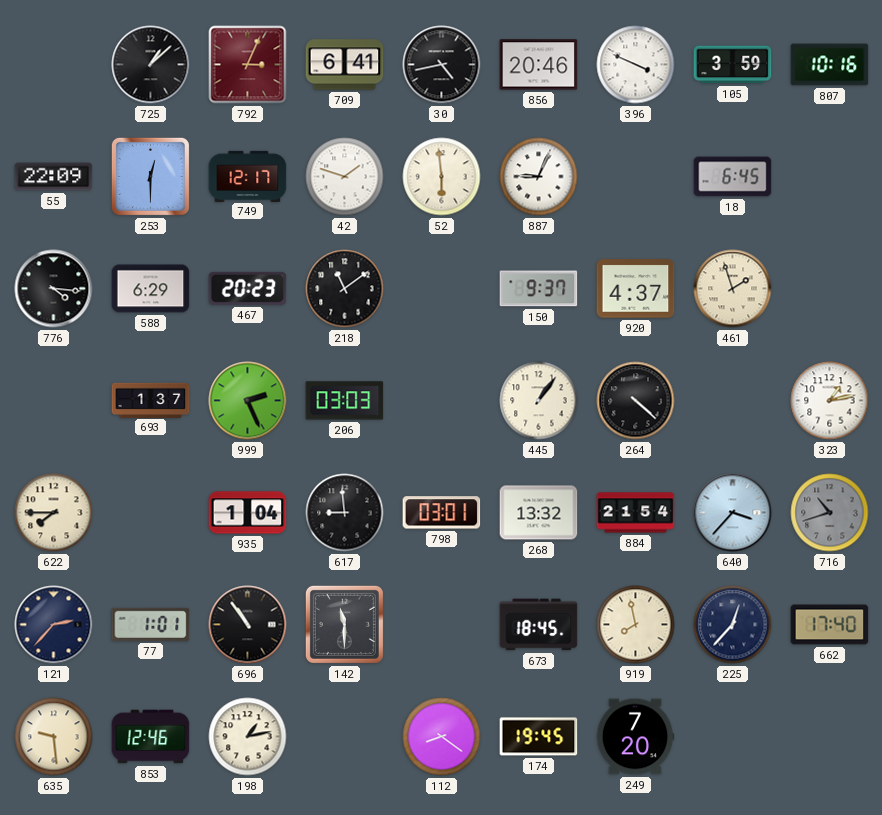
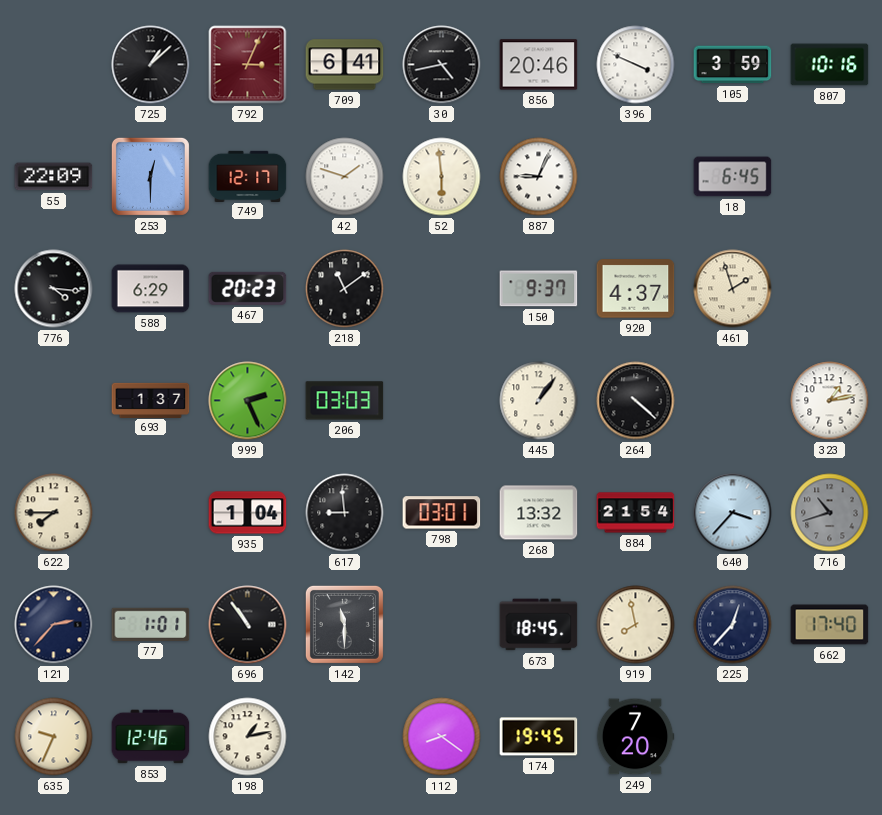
635: 9:29 -> 9:34
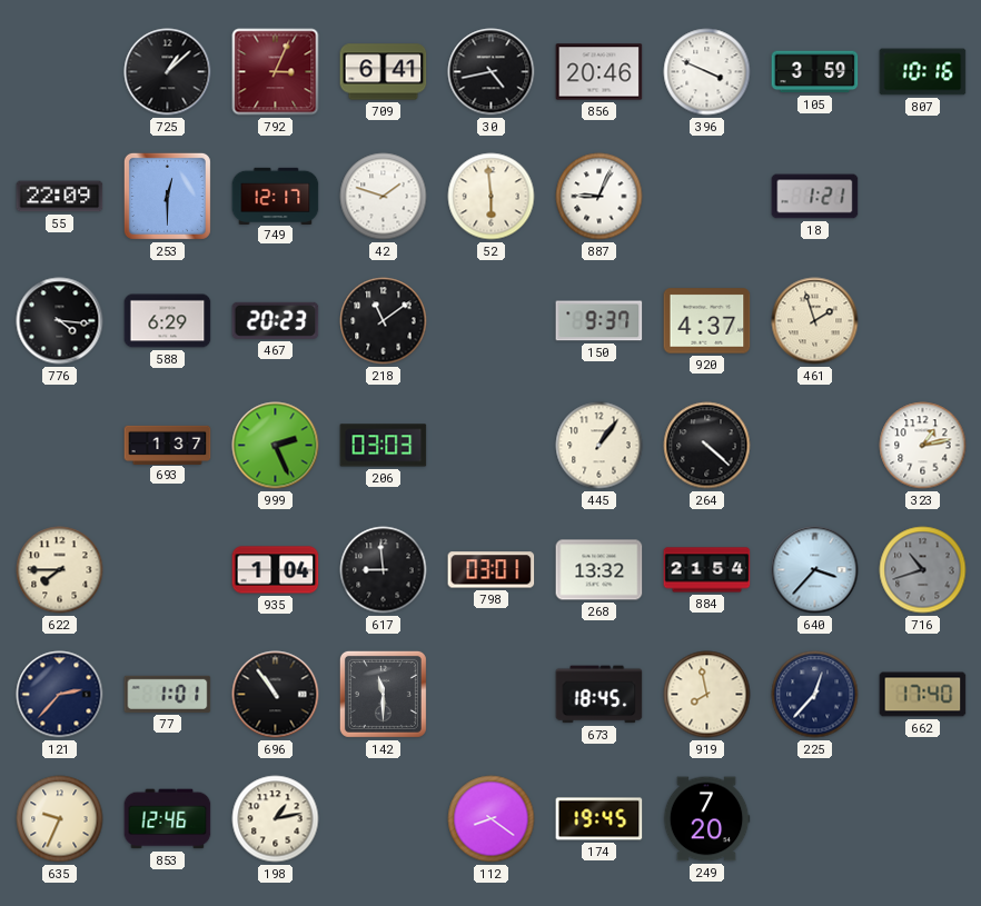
18: 6:45 -> 1:21
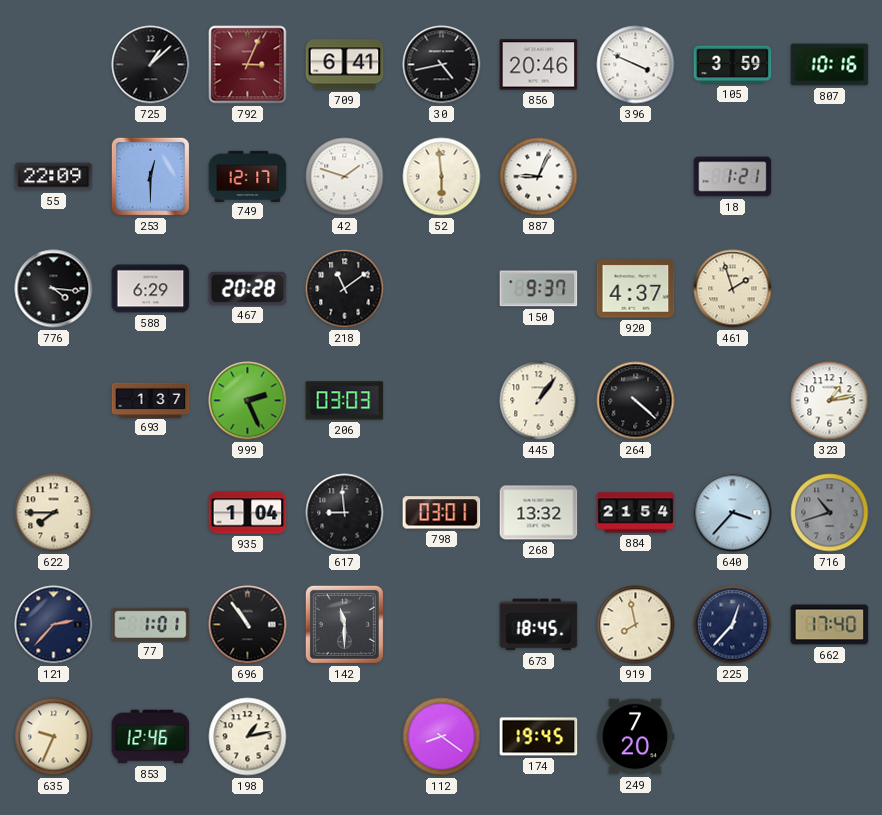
467: 20:23 -> 20:28
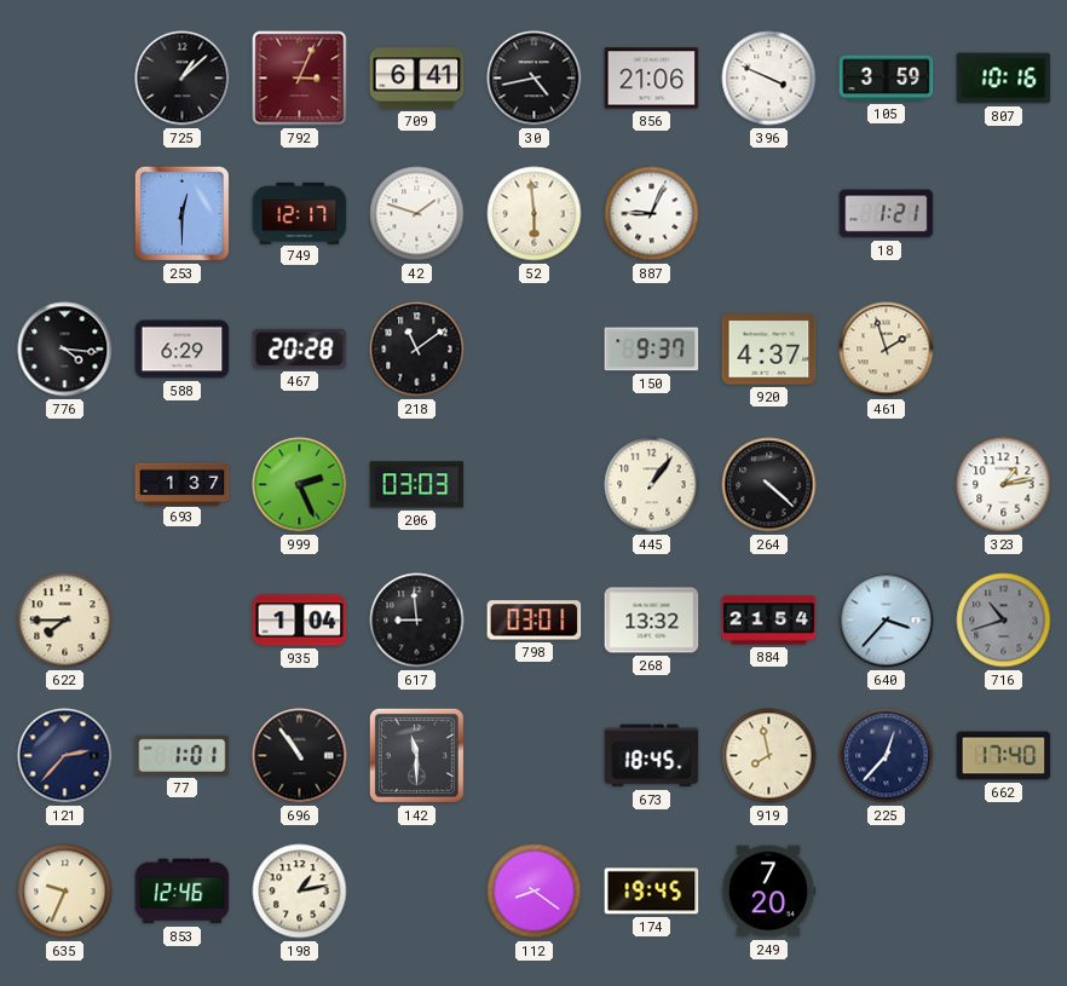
856: 20:46 -> 21:06
55: 22:09 -> none
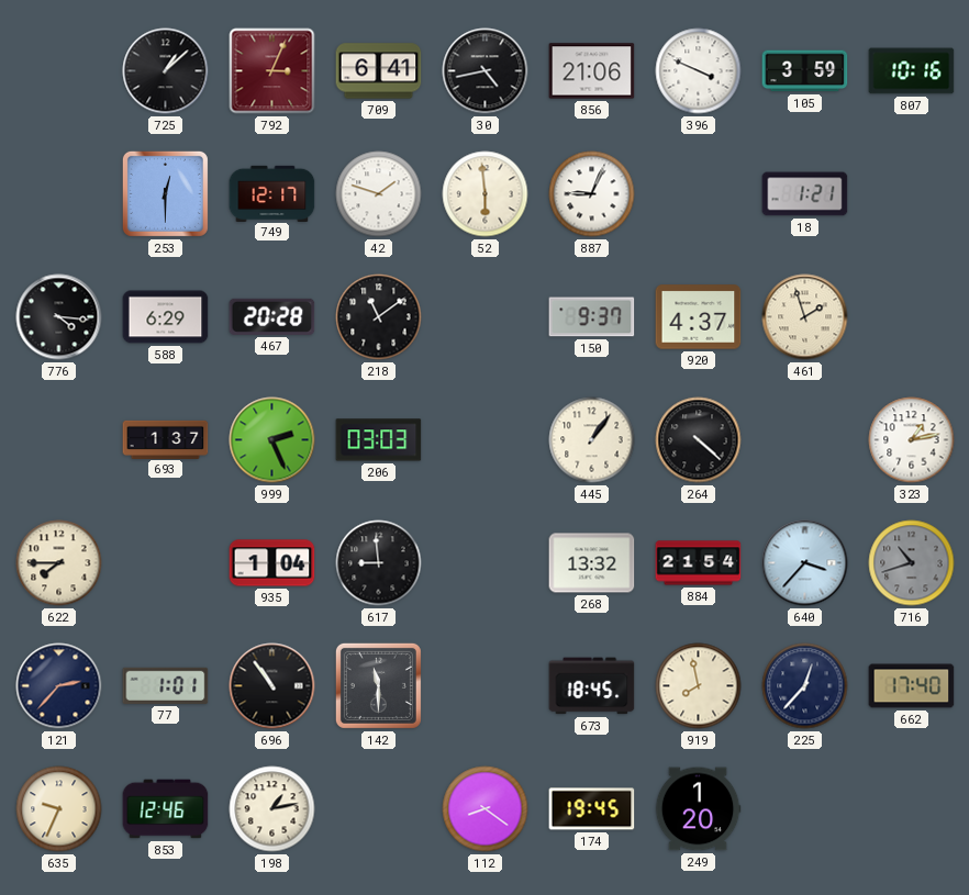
798: 03:01 -> none
249: 7:20 -> 1:20
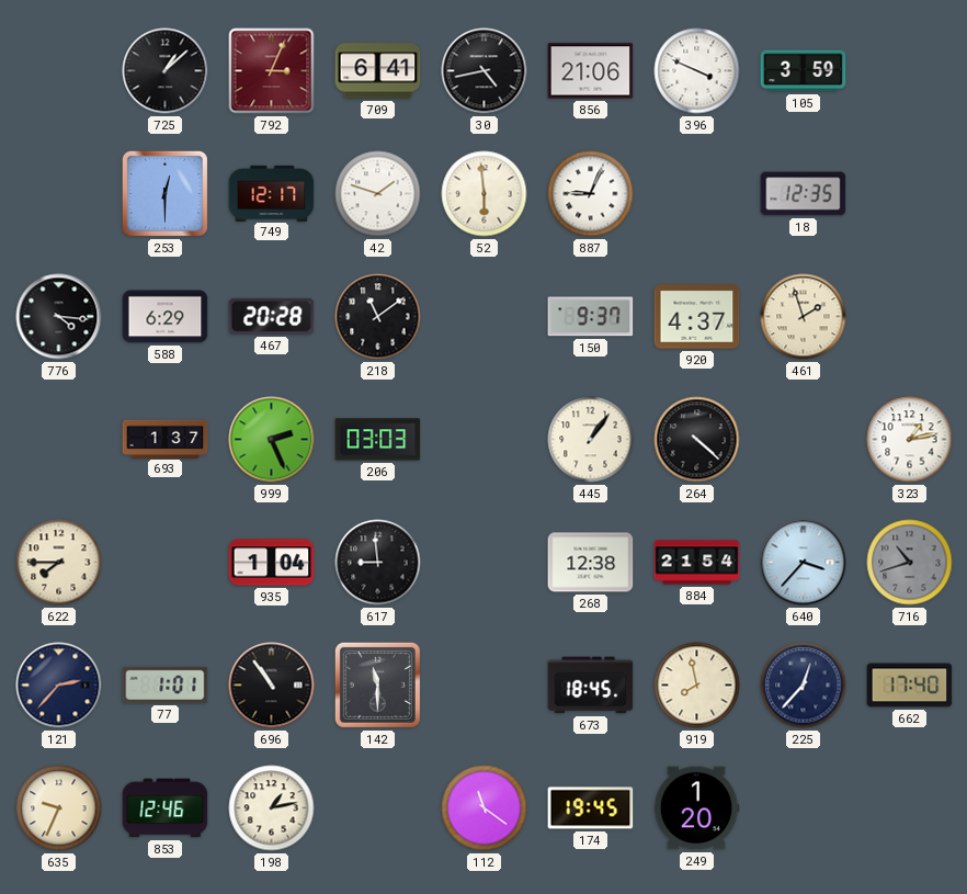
807: 10:16 -> none
18: 1:21 -> 12:35
268: 13:32 -> 12:38
112: 8:21 -> 11:21
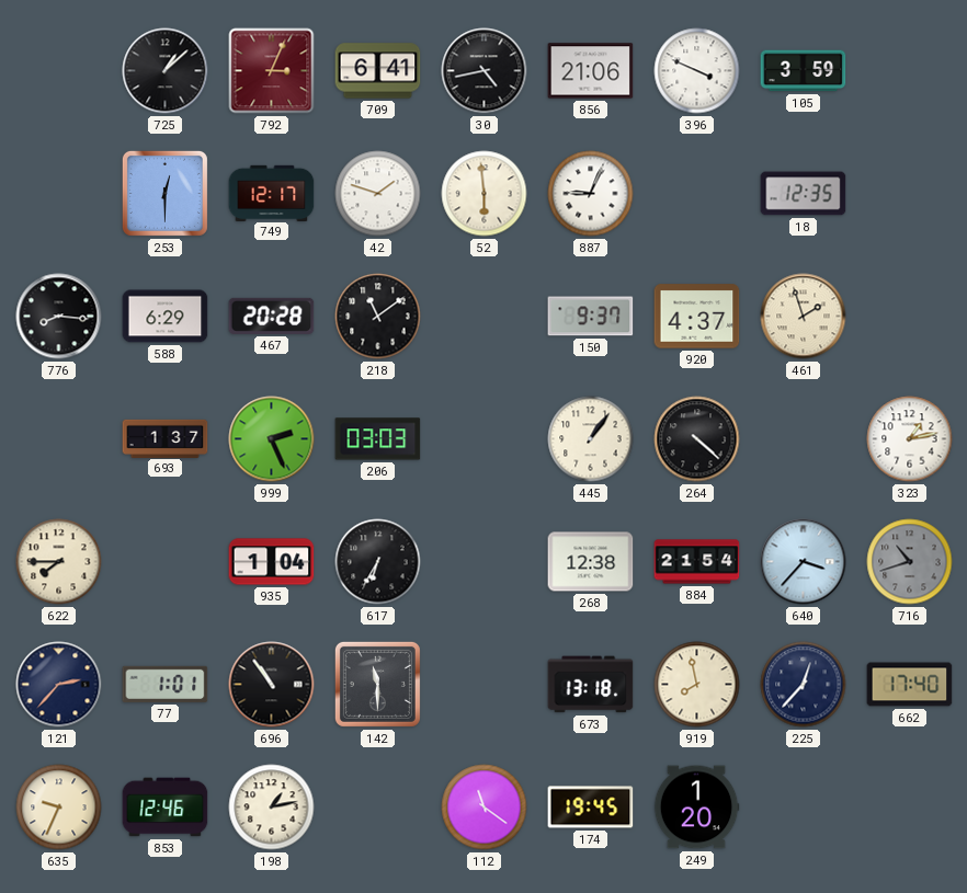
776: 4:16 -> 8:16
617: 8:59 -> 6:35
673: 18:45 -> 13:18
